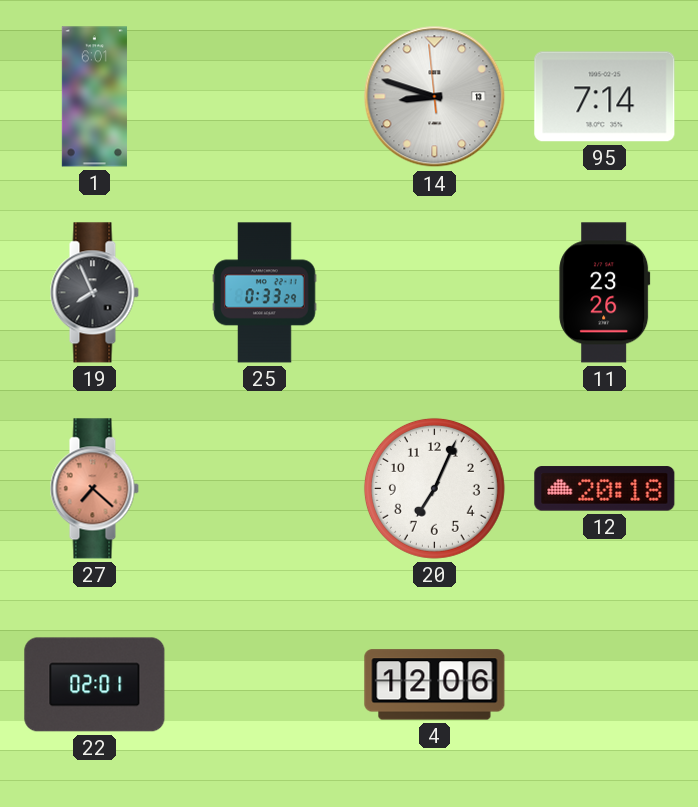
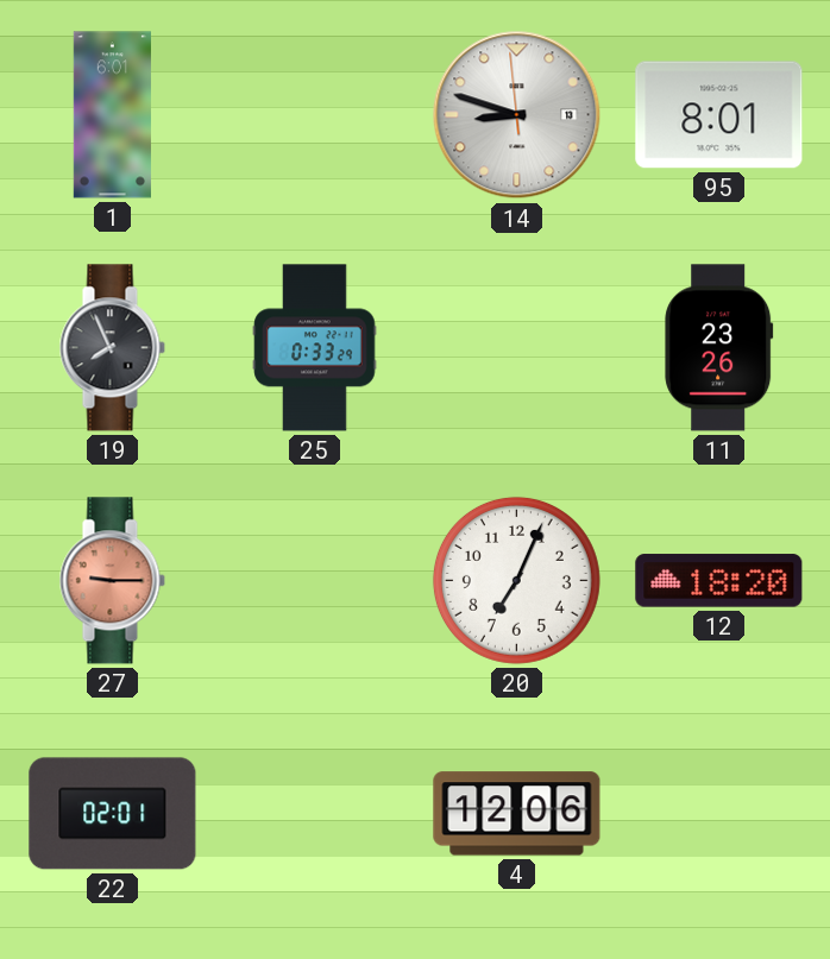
95: 7:14 -> 8:01
27: 7:22 -> 9:15
12: 20:18 -> 18:20
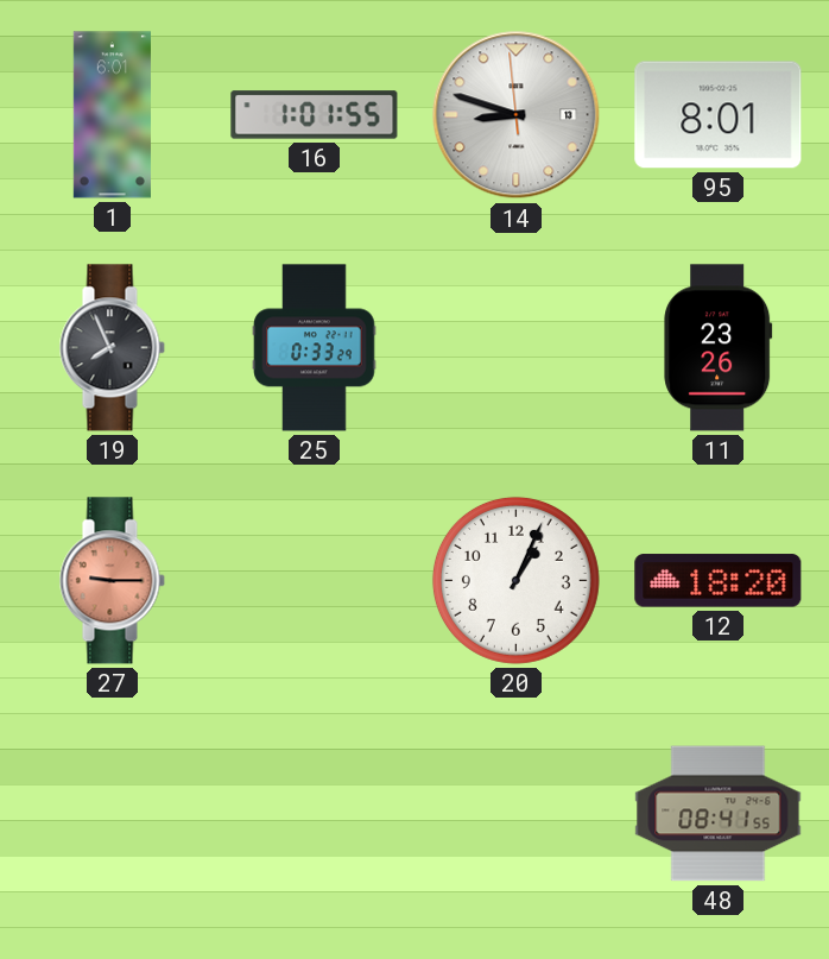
16: none -> 1:01
20: 7:04 -> 1:04
22: 02:01 -> none
4: 12:06 -> none
48: none -> 08:41
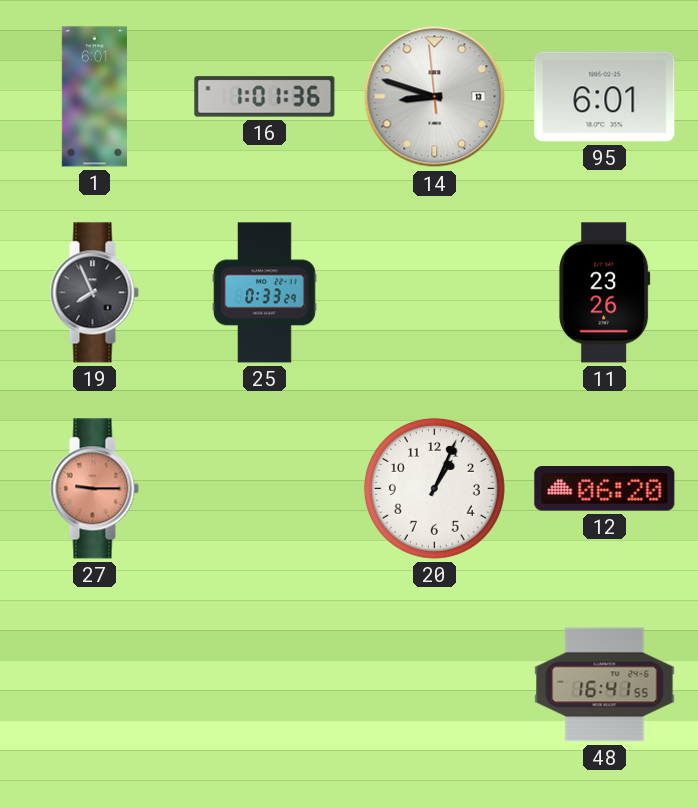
16: 1:01:55 -> 1:01:36
95: 8:01 -> 6:01
12: 18:20 -> 06:20
48: 08:41 -> 16:41
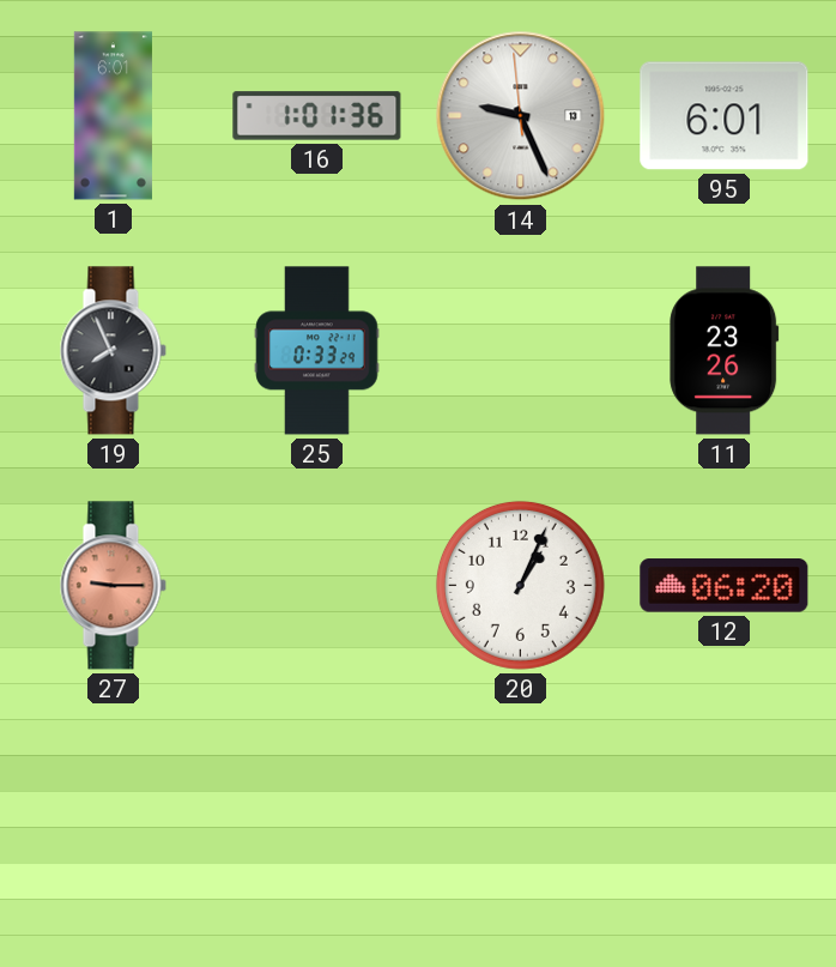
14: 8:47 -> 9:25
48: 16:41 -> none
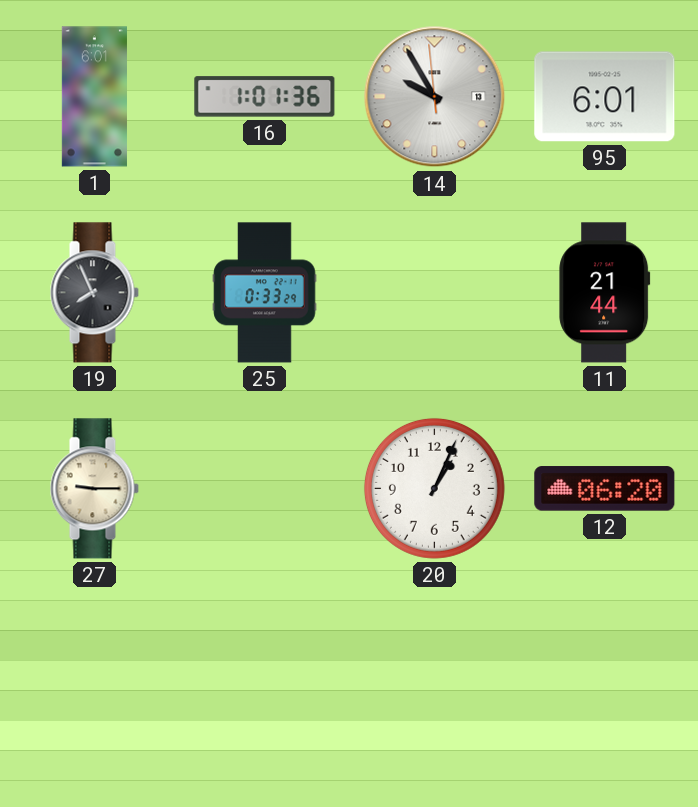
14: 9:25 -> 9:54
11: 23:26 -> 21:44
27 dial: salmon -> cream
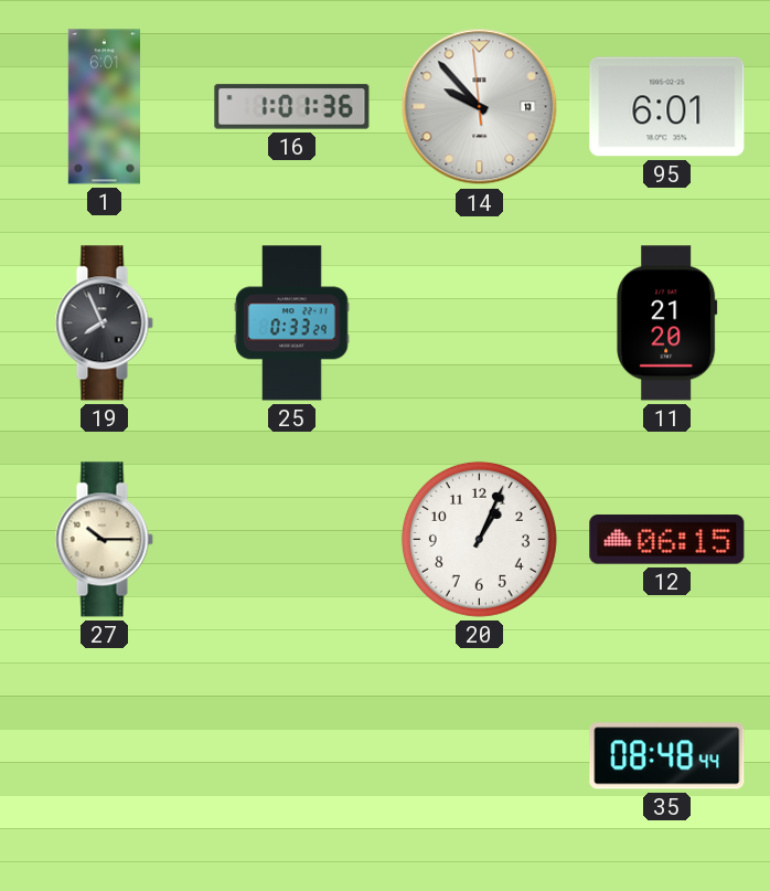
14: 9:54 -> 9:52
11: 21:44 -> 21:20
27: 9:15 -> 10:15
12: 06:20 -> 06:15
35: none -> 08:48
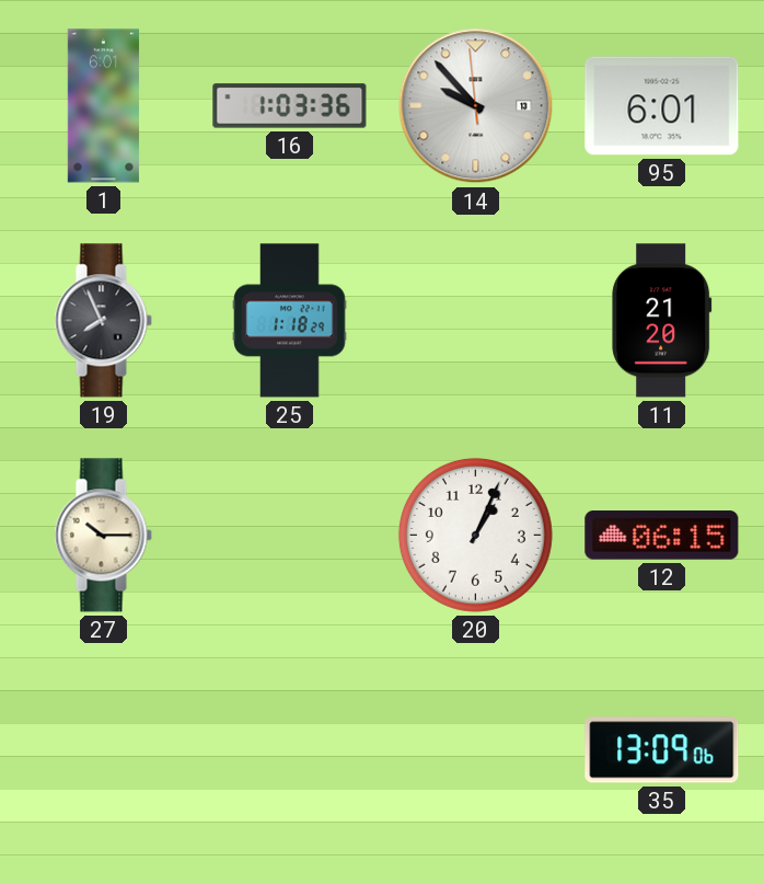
16: 1:01 -> 1:03
25: 0:33 -> 1:18
35: 08:48 -> 13:09
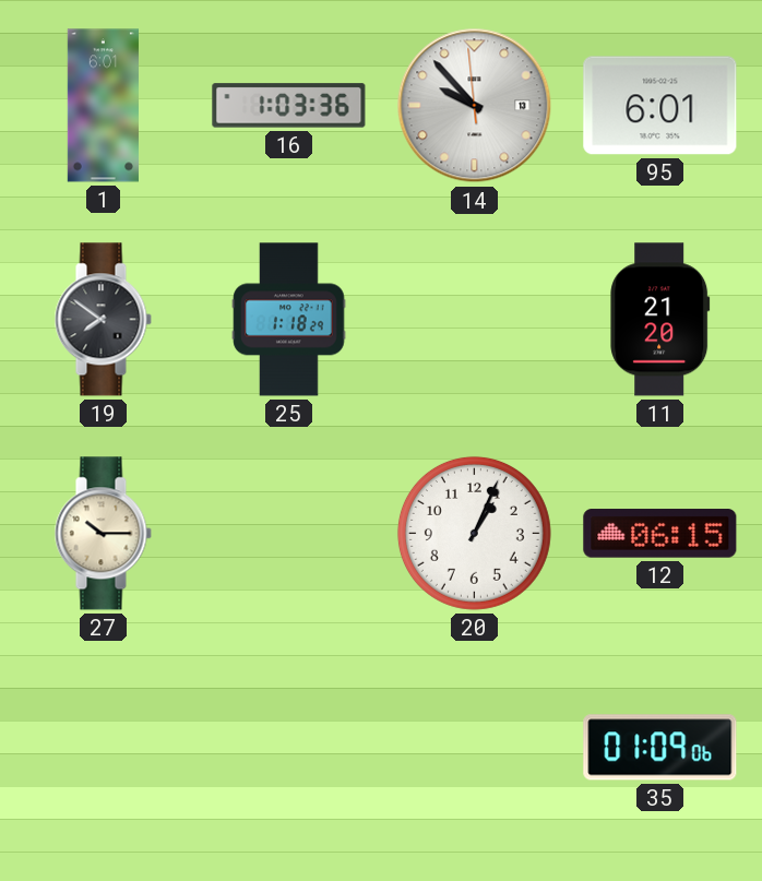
19: 7:56 -> 7:51
35: 13:09 -> 01:09
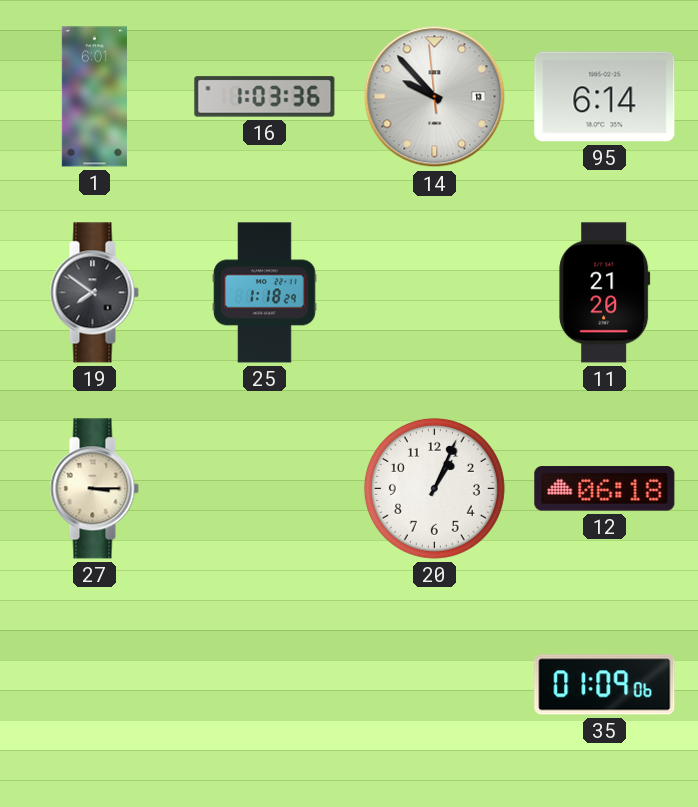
95: 6:01 -> 6:14
27: 10:15 -> 3:15
12: 06:15 -> 06:18
